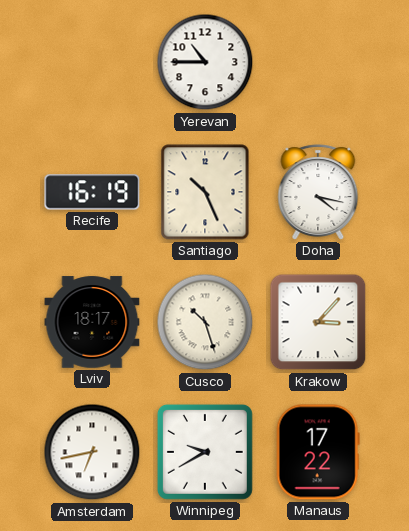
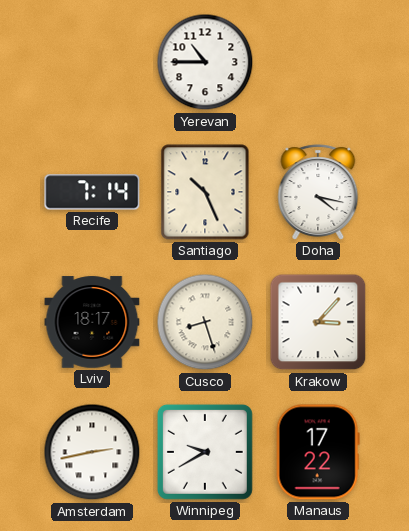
Recife: 16:19 -> 7:14
Cusco: 10:27 -> 8:27
Amsterdam: 6:43 -> 2:43
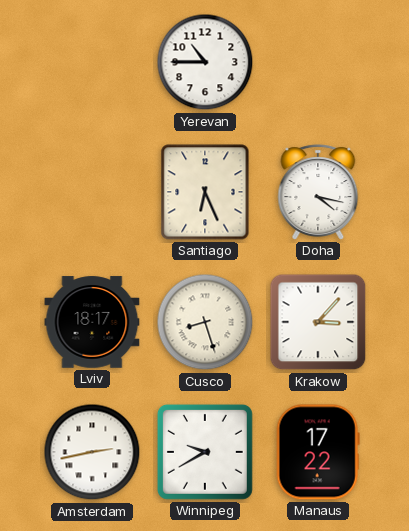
Recife: 7:14 -> none
Santiago: 10:26 -> 6:26
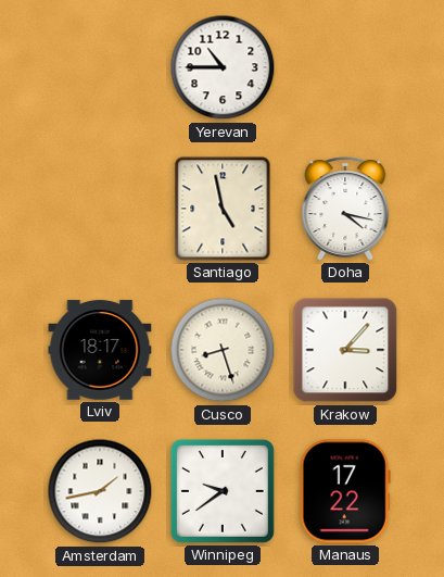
Santiago: 6:26 -> 4:58
Amsterdam: 2:43 -> 1:43
Winnipeg: 9:40 -> 9:39
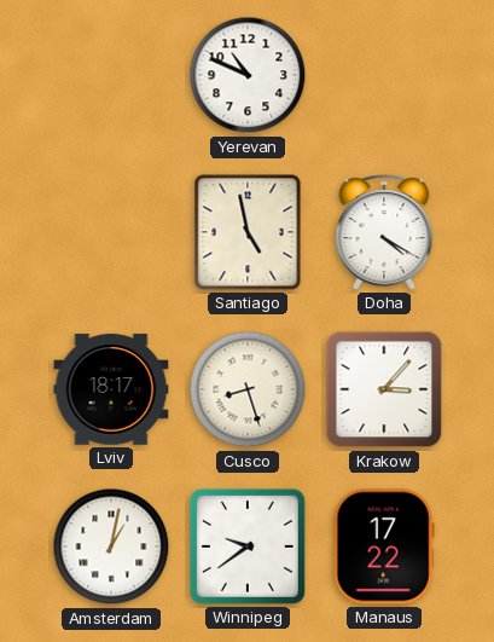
Yerevan: 10:45 -> 10:49
Doha: 4:17 -> 4:20
Amsterdam: 1:43 -> 1:02
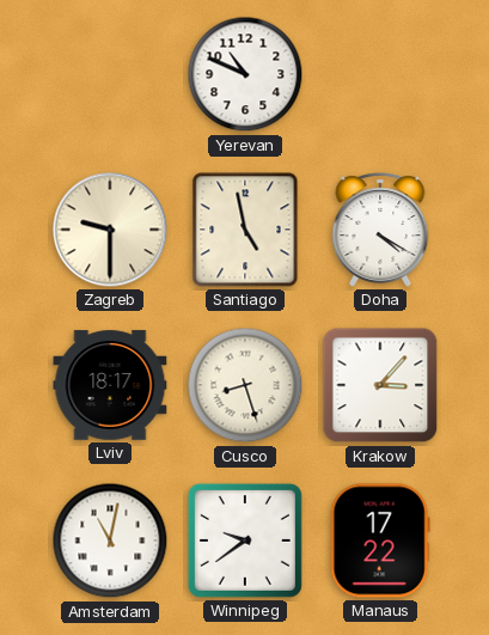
Zagreb: none -> 9:30
Amsterdam: 1:02 -> 11:02
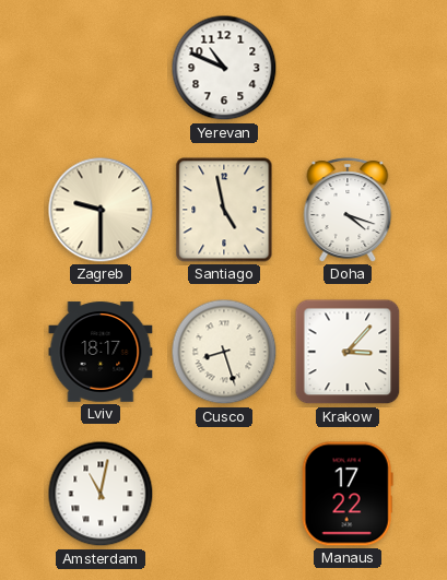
Doha: 4:20 -> 4:18
Winnipeg: 9:39 -> none
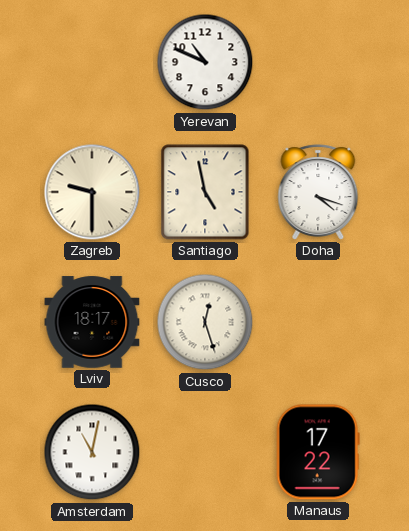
Cusco: 8:27 -> 12:27
Krakow: 3:07 -> none
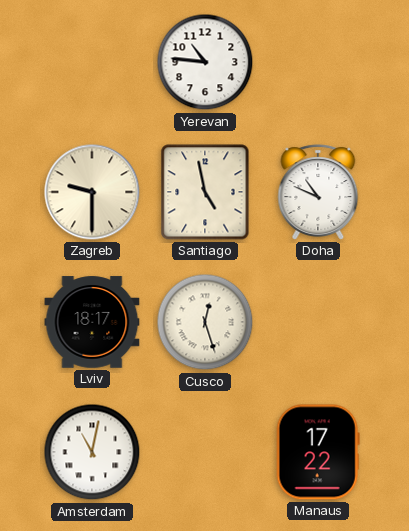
Yerevan: 10:49 -> 10:46
Doha: 4:18 -> 10:49
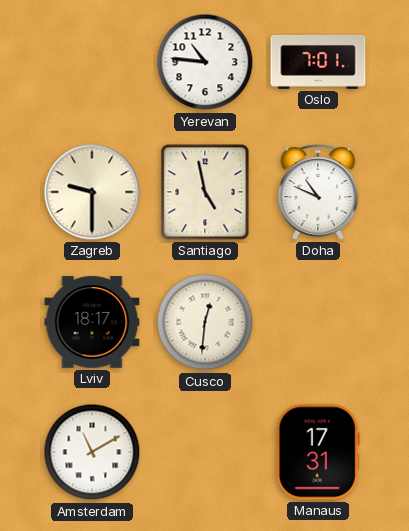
Oslo: none -> 7:01
Cusco: 12:27 -> 12:31
Amsterdam: 11:02 -> 11:10
Manaus: 17:22 -> 17:31
